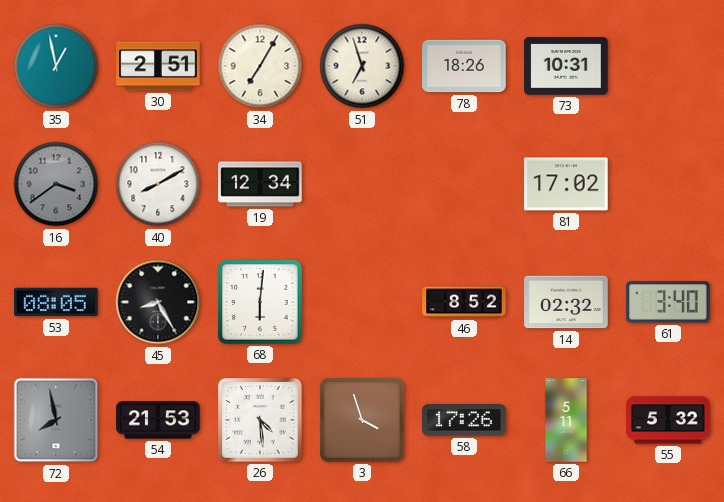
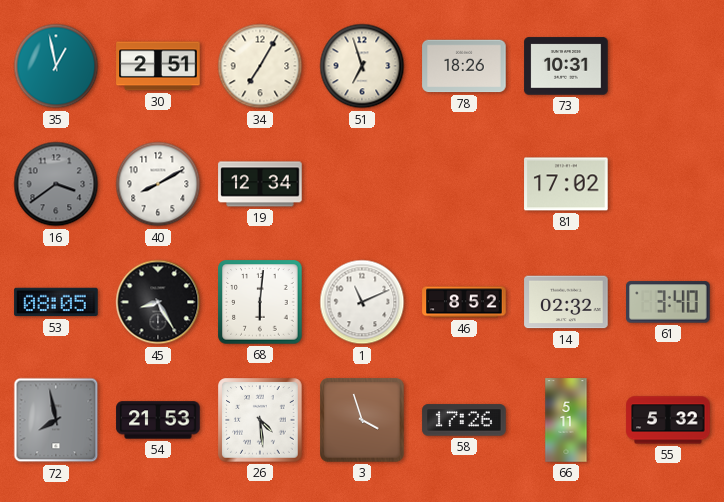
1: none -> 11:11
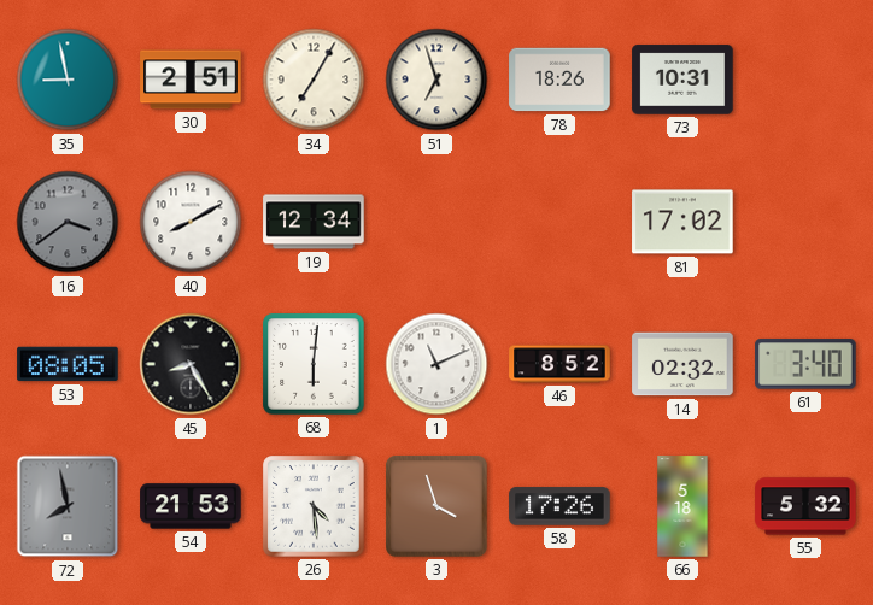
35: 12:58 -> 8:58
66: 5:11 -> 5:18
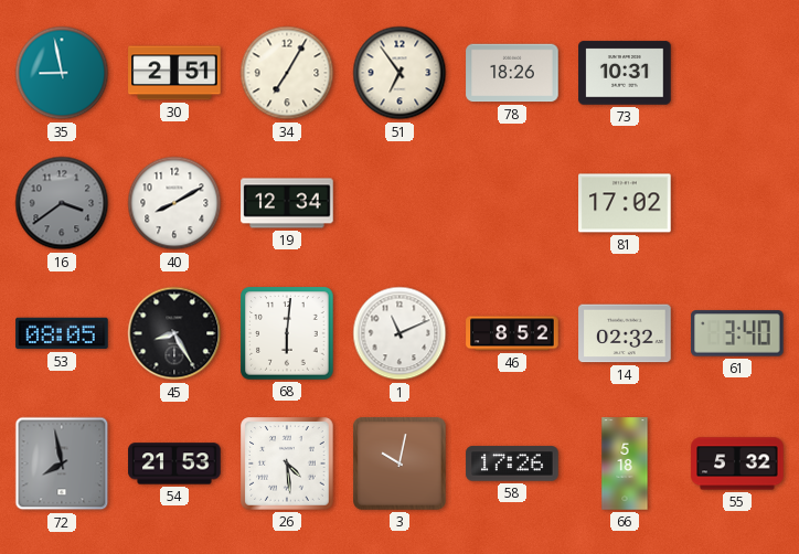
51: 6:57 -> 6:54
3: 3:57 -> 10:02
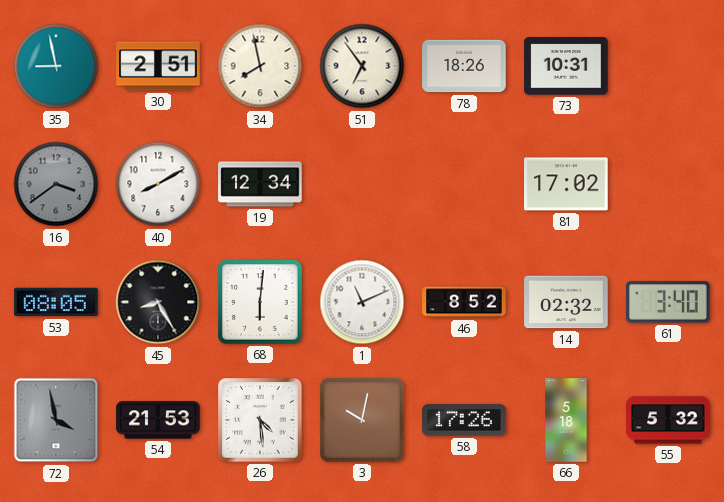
34: 7:05 -> 7:58
72: 7:58 -> 3:58
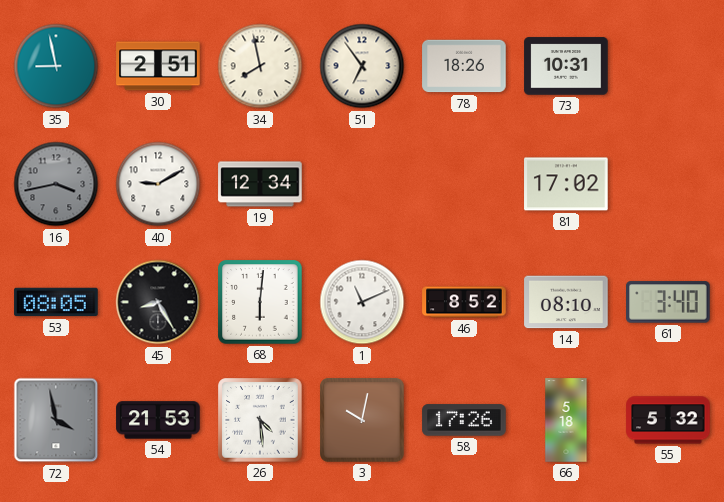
16: 3:39 -> 3:43
40: 8:10 -> 9:10
14: 02:32 -> 08:10
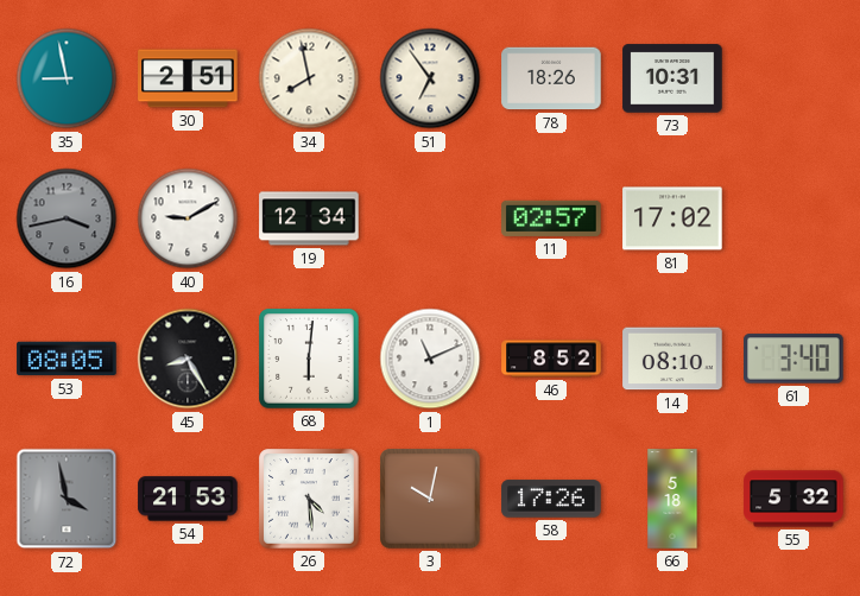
11: none -> 02:57
